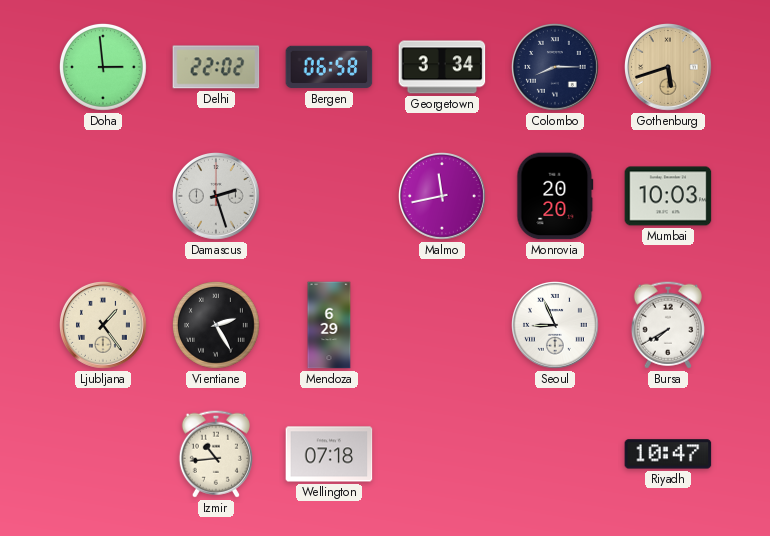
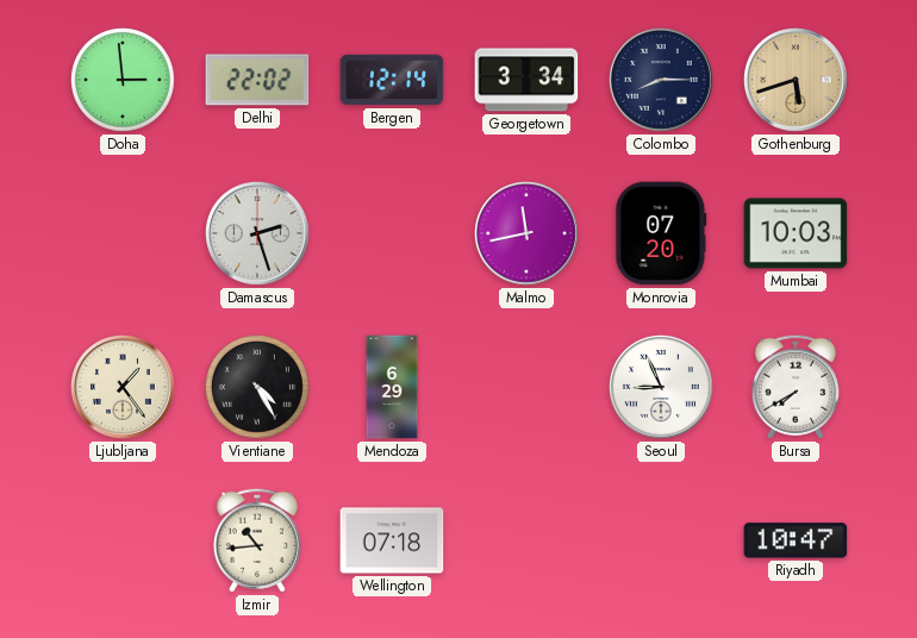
Bergen: 06:58 -> 12:14
Monrovia: 20:20 -> 07:20
Vientiane: 2:25 -> 4:25
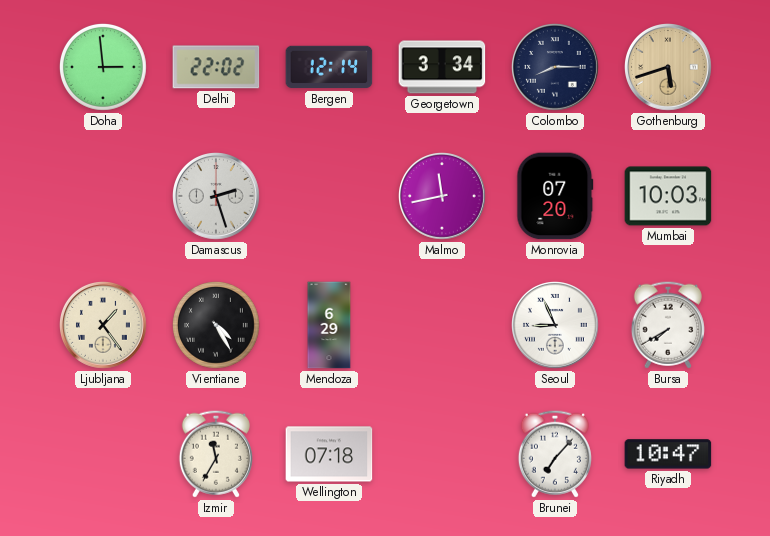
Izmir: 10:44 -> 11:35
Brunei: none -> 7:07
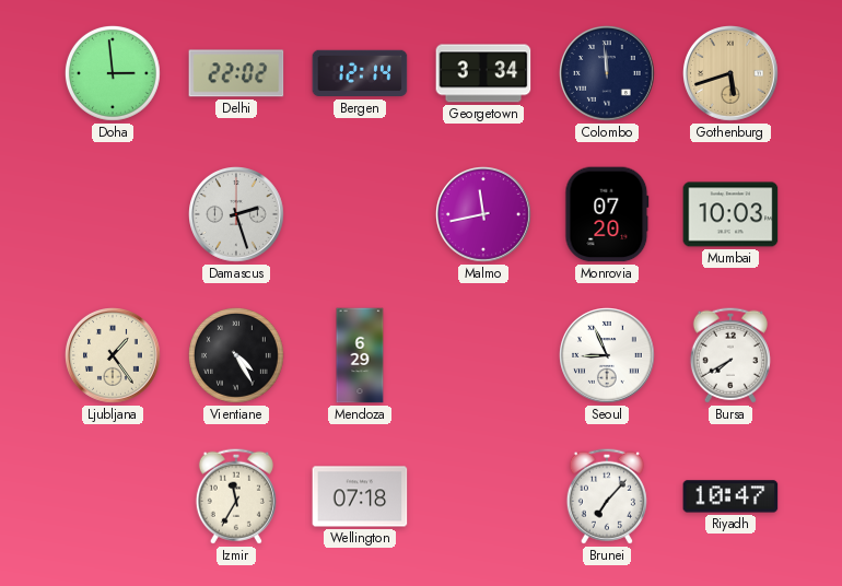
Colombo: 8:15 -> 11:59
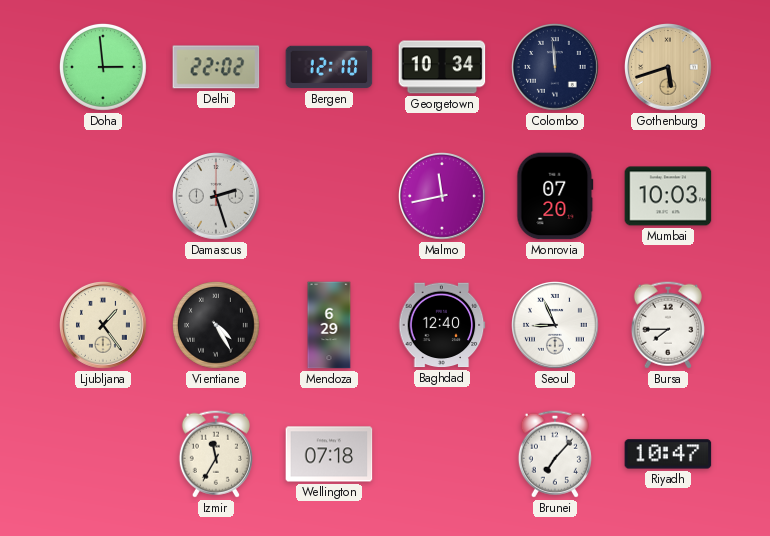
Bergen: 12:14 -> 12:10
Georgetown: 3:34 -> 10:34
Baghdad: none -> 12:40
Bursa: 7:40 -> 7:45
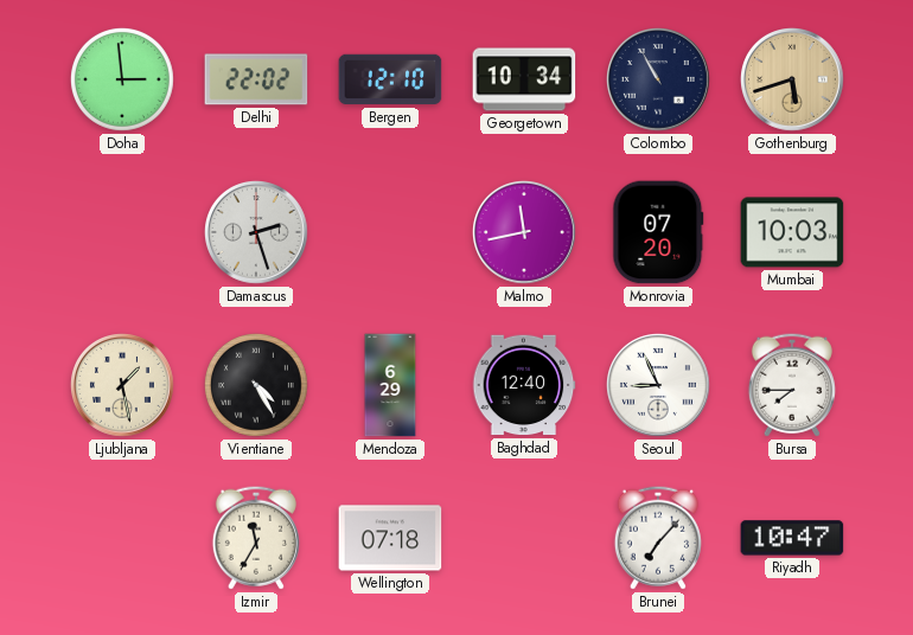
Colombo: 11:59 -> 10:55
Ljubljana: 1:24 -> 1:28
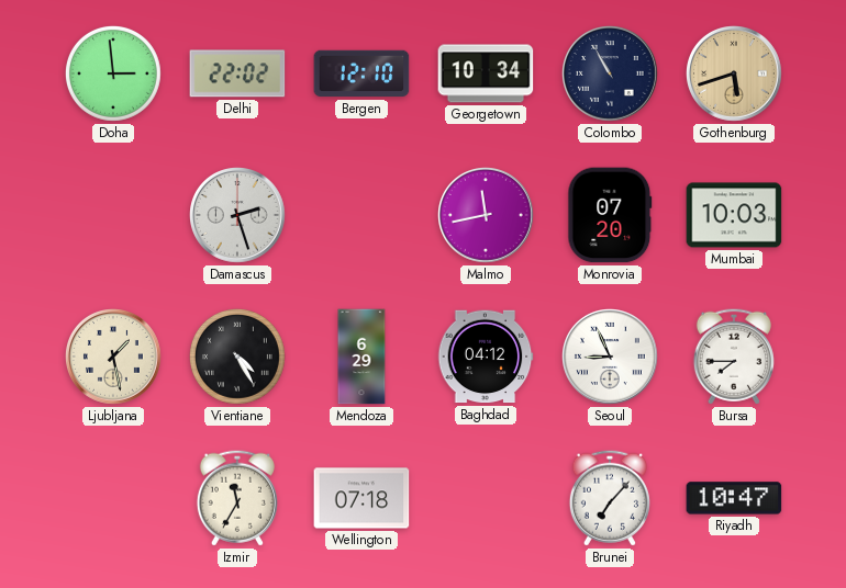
Baghdad: 12:40 -> 04:12
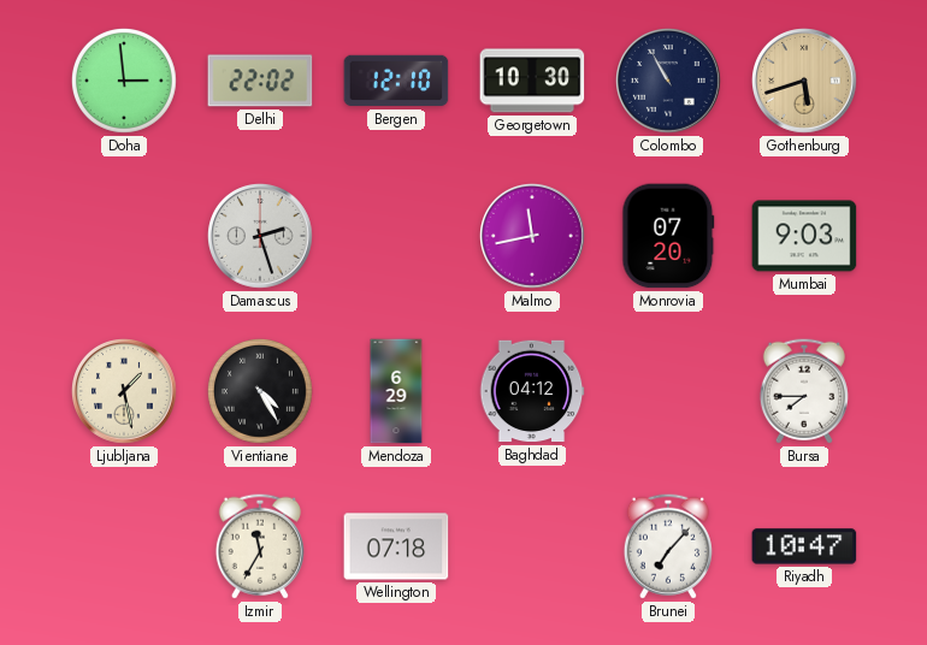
Georgetown: 10:34 -> 10:30
Mumbai: 10:03 -> 9:03
Seoul: 8:56 -> none
